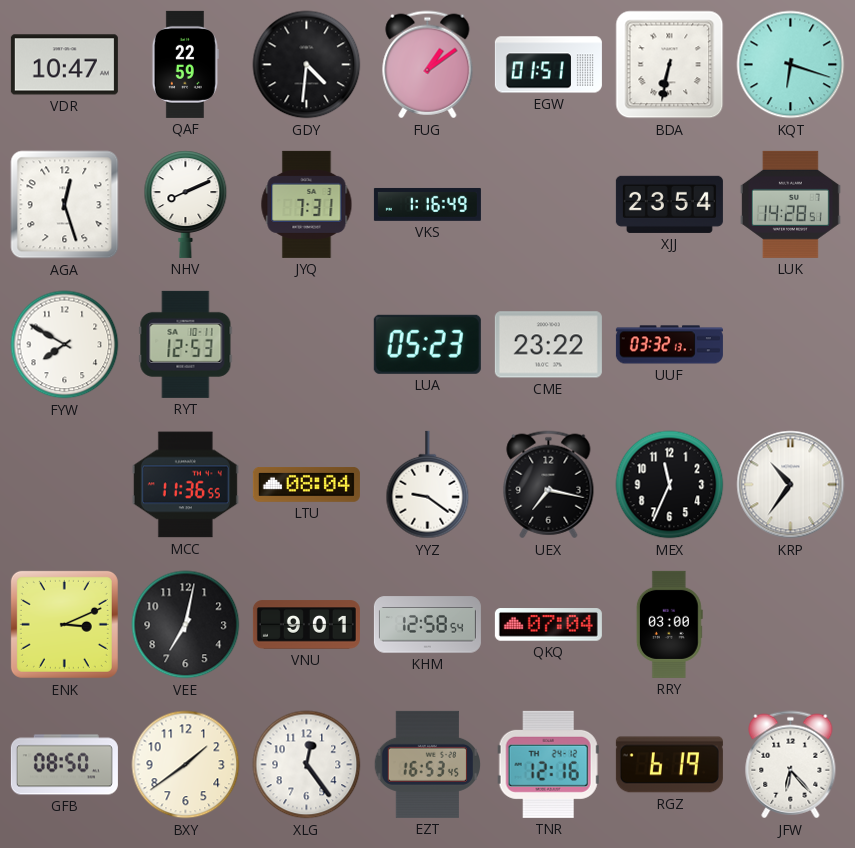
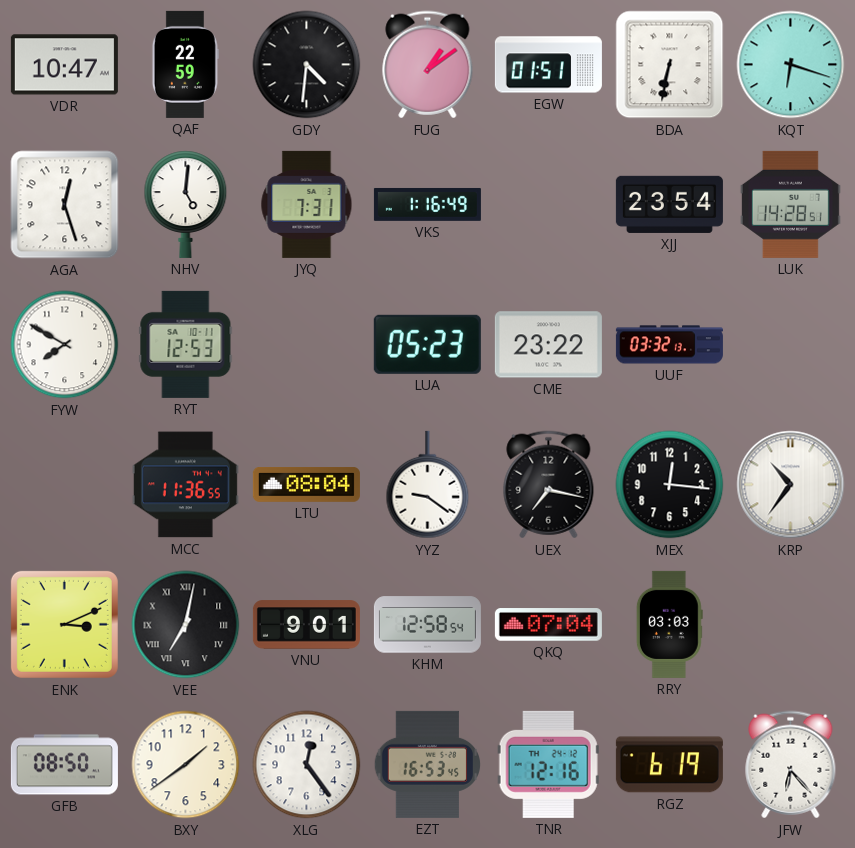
NHV: 8:11 -> 5:01
MEX: 11:34 -> 12:16
VEE numerals: Arabic -> Roman
RRY: 03:00 -> 03:03
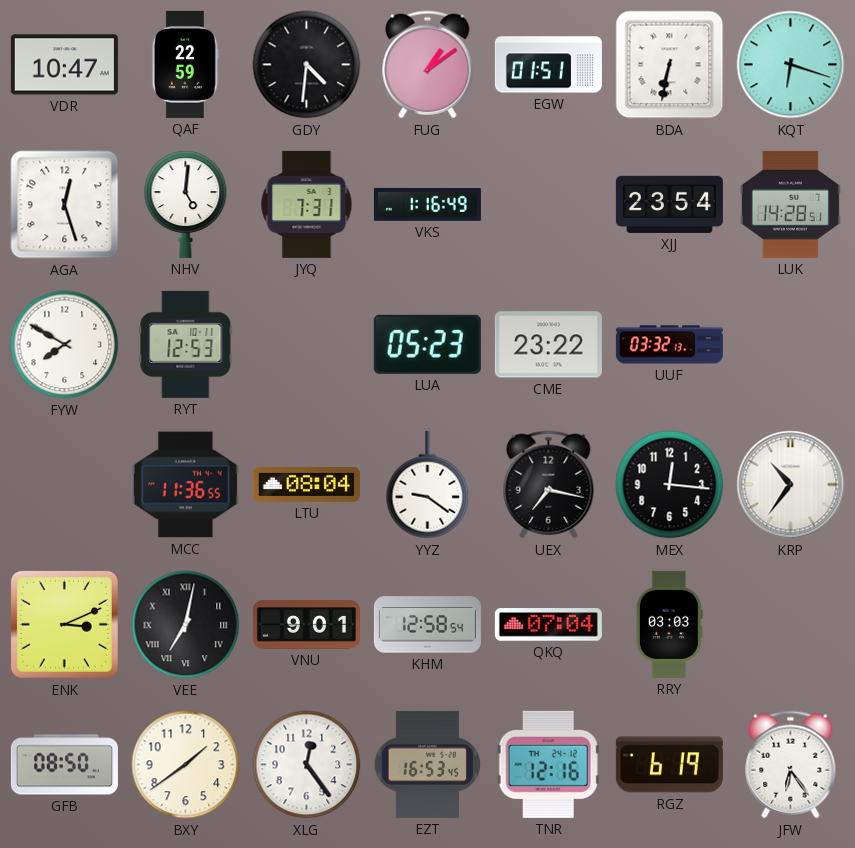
JFW: 6:23 -> 6:24
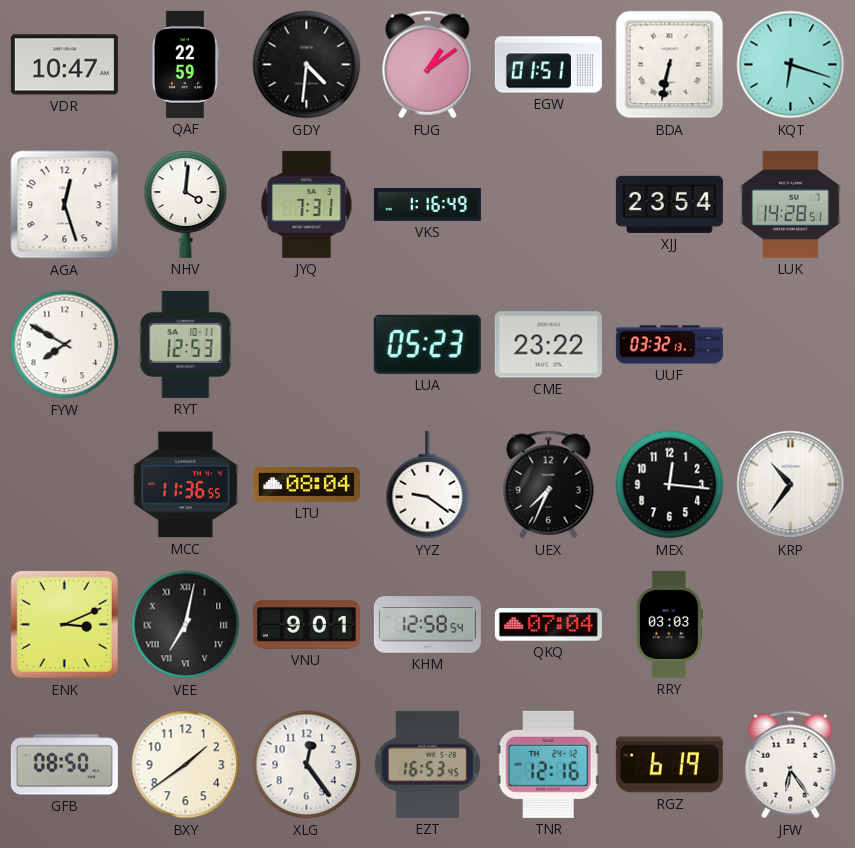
NHV: 5:01 -> 4:01
UEX: 7:17 -> 7:34
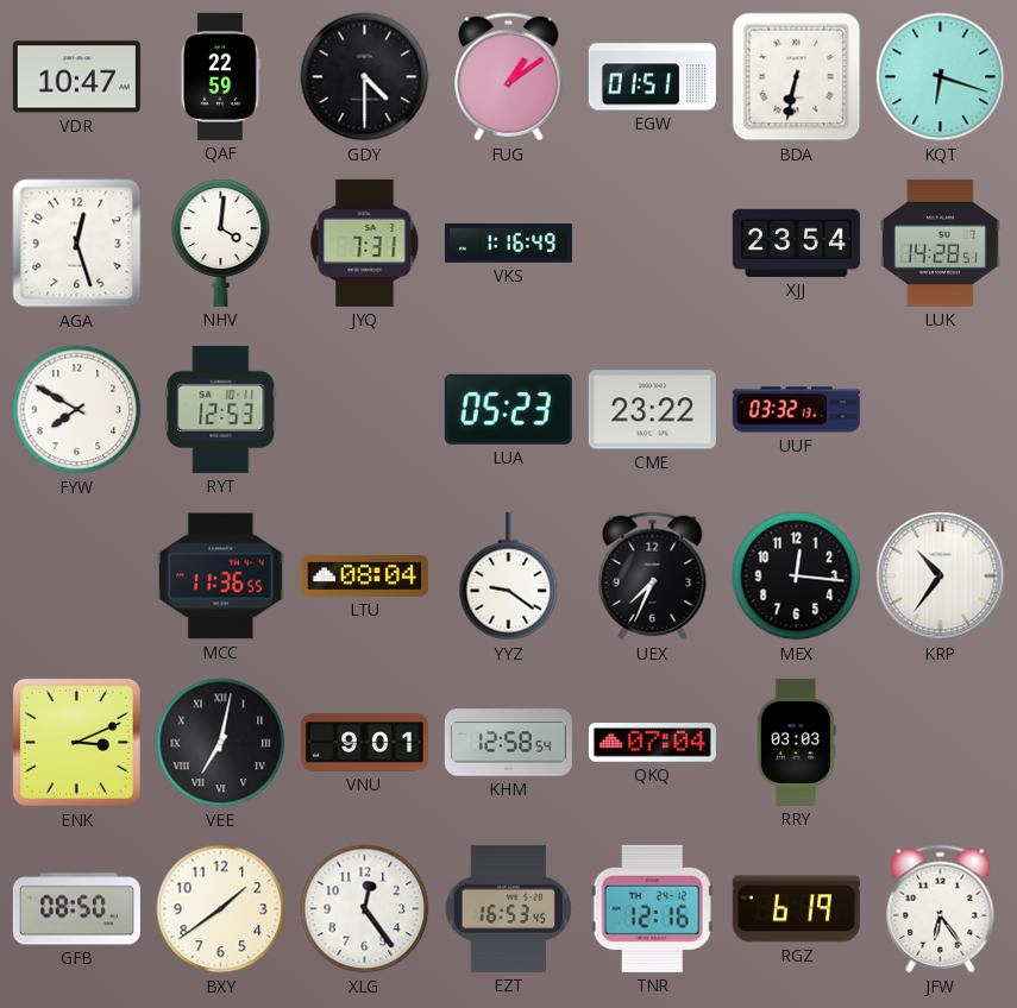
GDY: 4:31 -> 4:30
